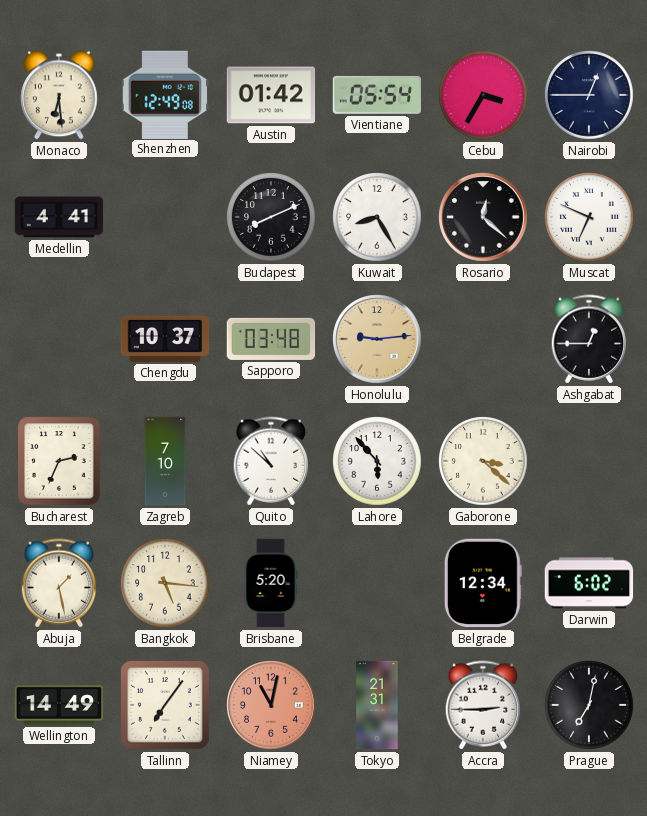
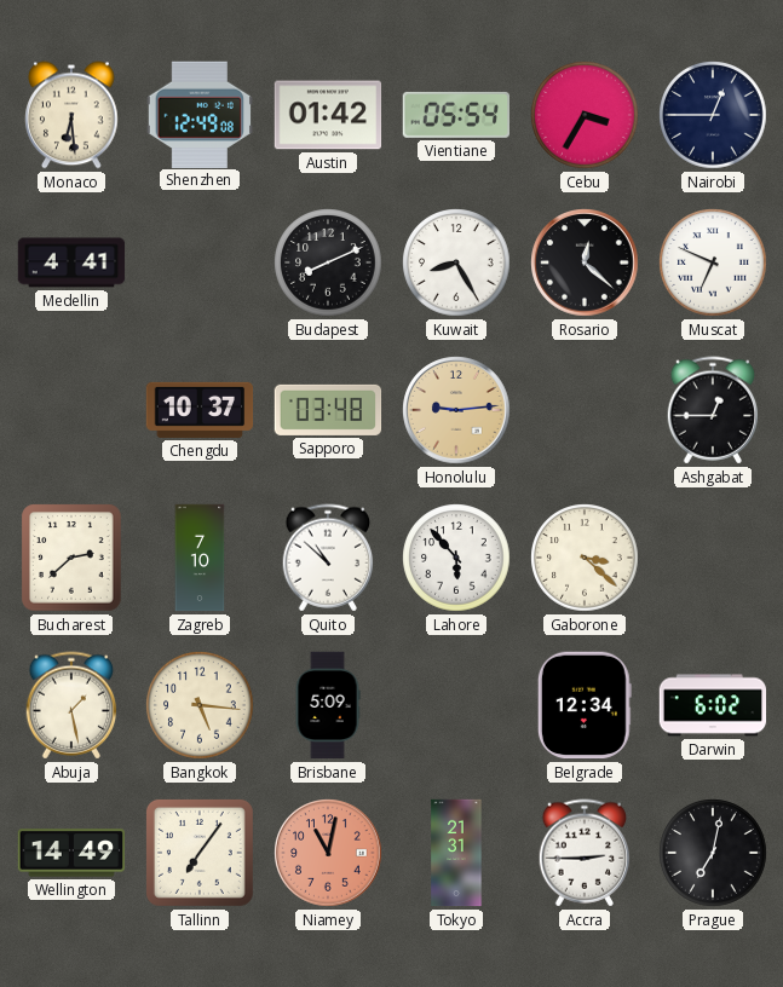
Bucharest: 2:34 -> 2:38
Brisbane: 5:20 -> 5:09
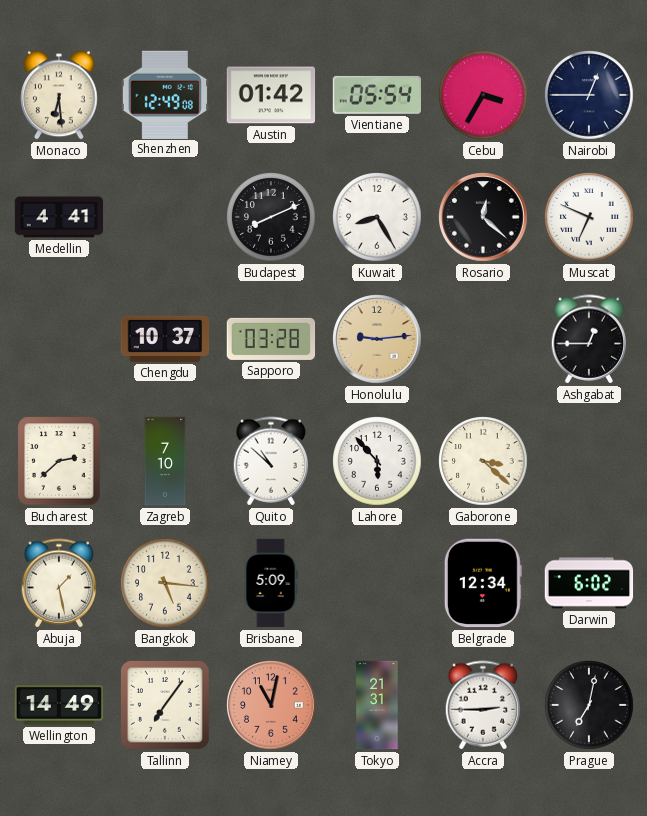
Sapporo: 03:48 -> 03:28
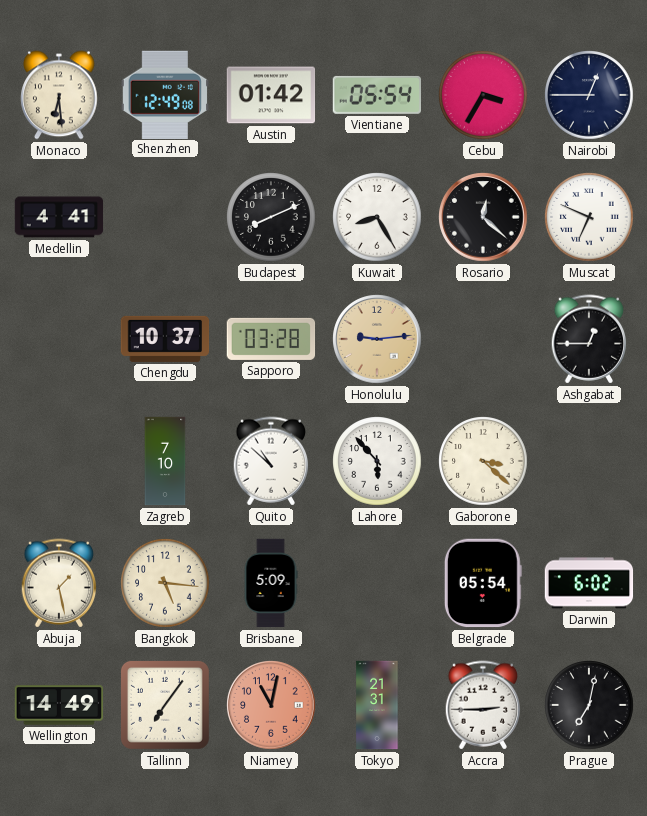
Bucharest: 2:38 -> none
Belgrade: 12:34 -> 05:54
